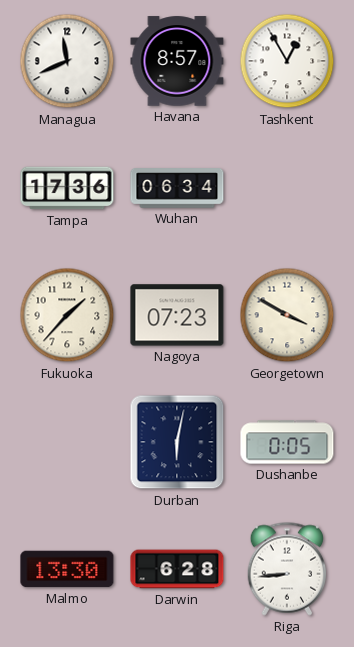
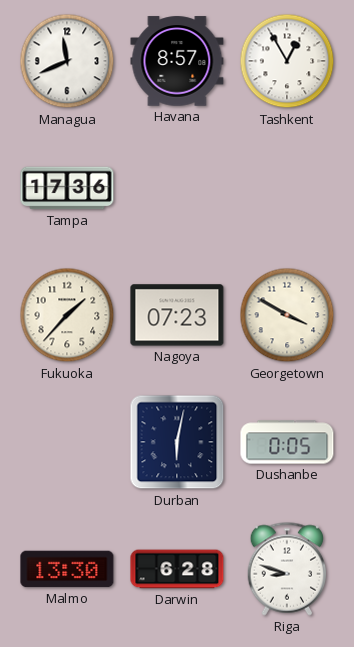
Wuhan: 06:34 -> none
Riga: 8:44 -> 8:48
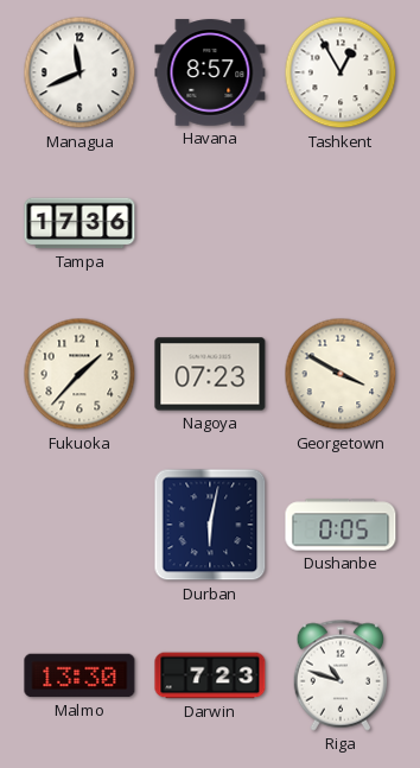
Darwin: 6:28 -> 7:23
Riga: 8:48 -> 10:48
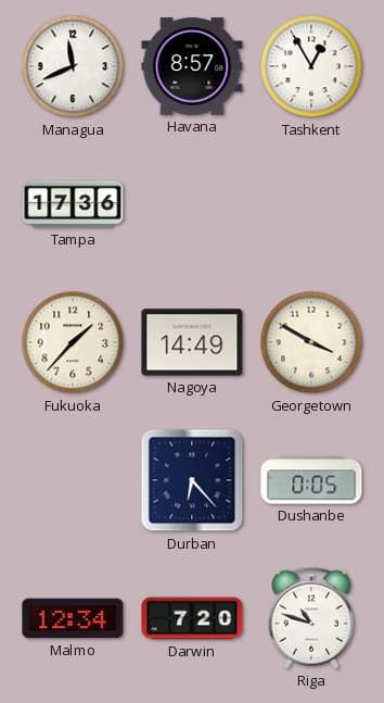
Nagoya: 07:23 -> 14:49
Durban: 6:02 -> 6:23
Malmo: 13:30 -> 12:34
Darwin: 7:23 -> 7:20
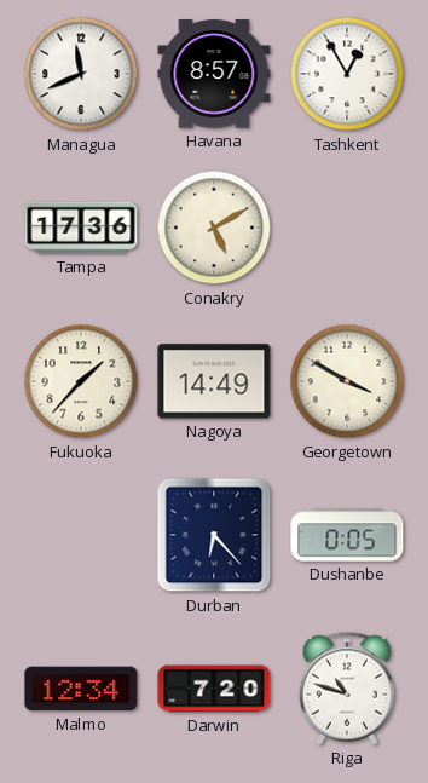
Conakry: none -> 5:10
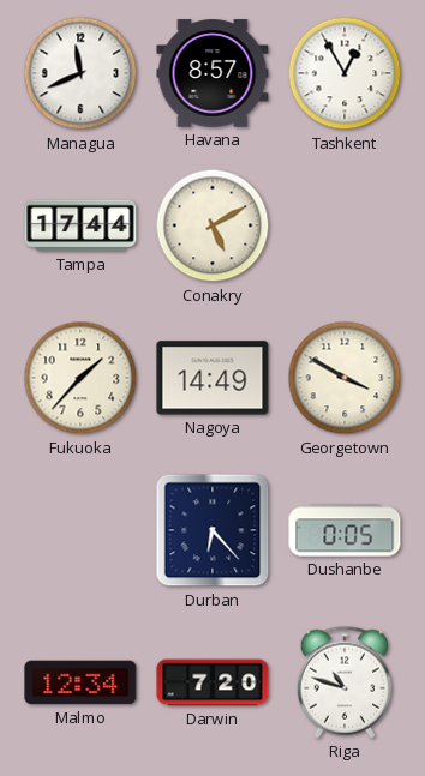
Tampa: 17:36 -> 17:44
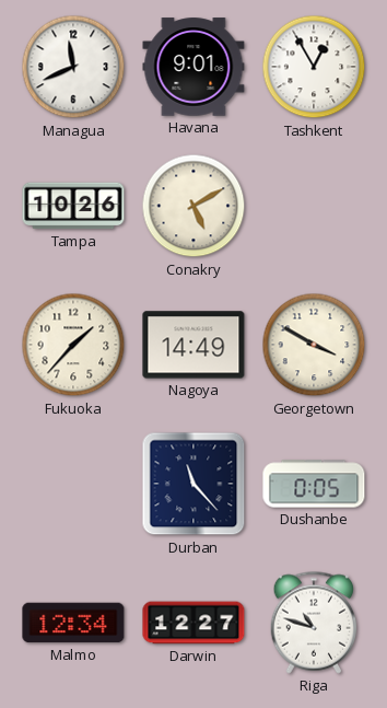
Havana: 8:57 -> 9:01
Tampa: 17:44 -> 10:26
Durban: 6:23 -> 11:23
Darwin: 7:20 -> 12:27
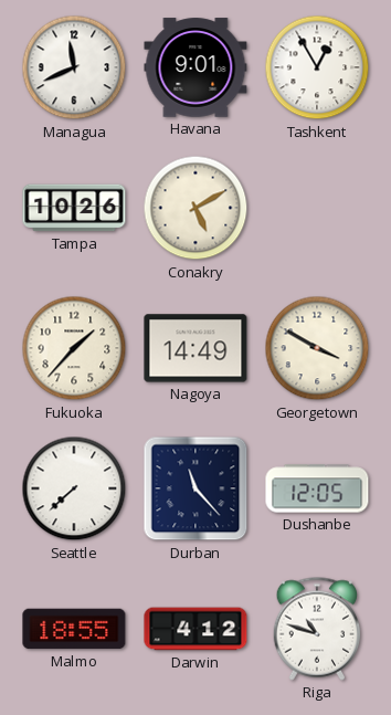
Seattle: none -> 7:38
Dushanbe: 0:05 -> 12:05
Malmo: 12:34 -> 18:55
Darwin: 12:27 -> 4:12
